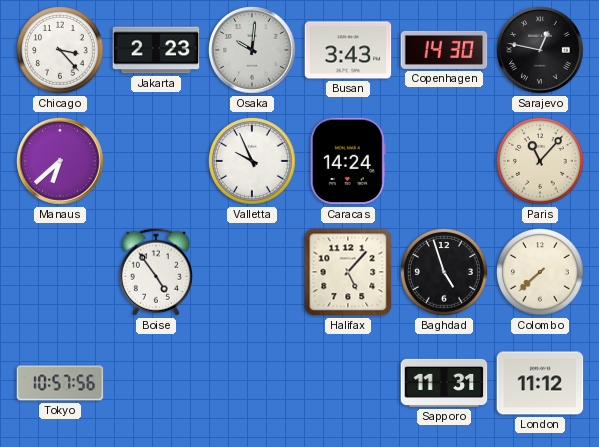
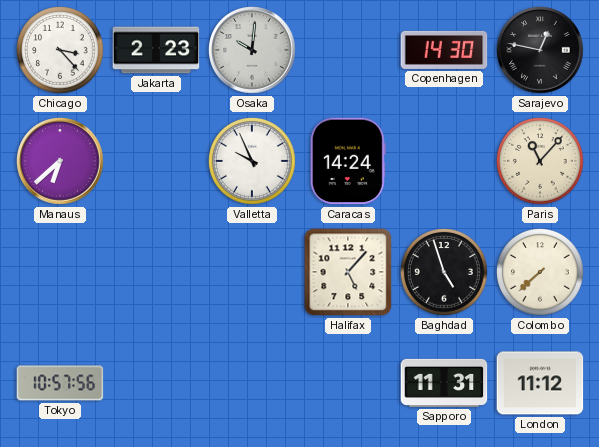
Busan: 3:43 -> none
Boise: 4:54 -> none
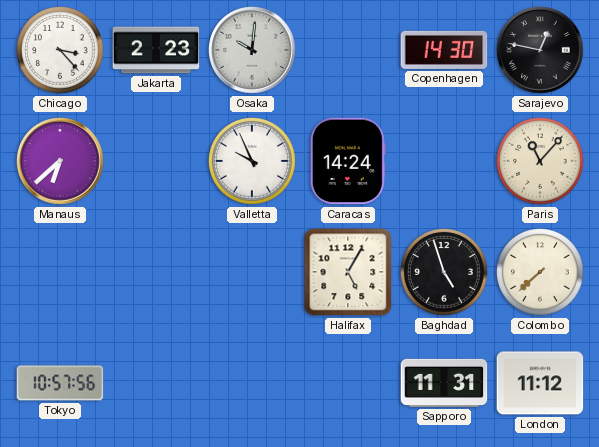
Halifax: 5:07 -> 5:05
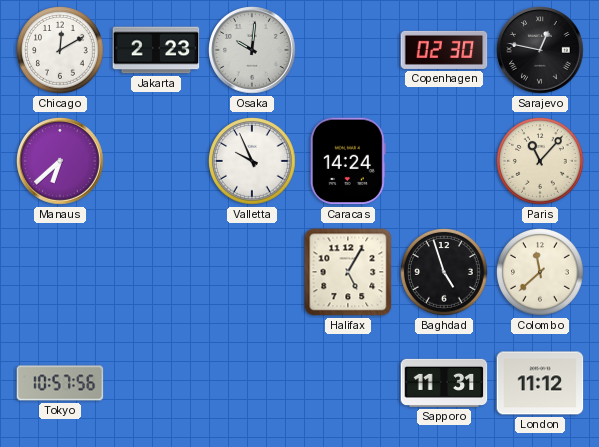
Chicago: 3:23 -> 12:10
Copenhagen: 14:30 -> 02:30
Colombo: 7:38 -> 11:38
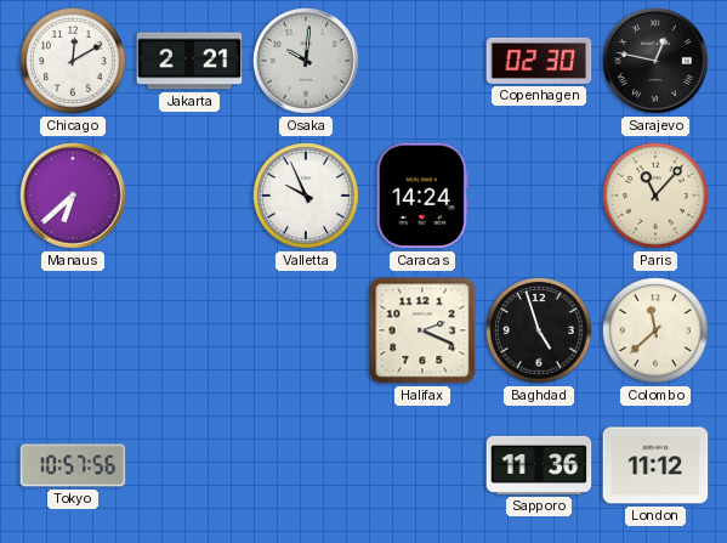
Jakarta: 2:23 -> 2:21
Halifax: 5:05 -> 2:19
Sapporo: 11:31 -> 11:36
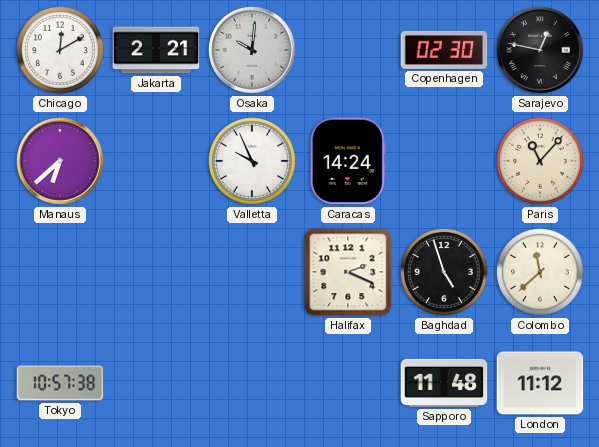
Tokyo: 10:57:56 -> 10:57:38
Sapporo: 11:36 -> 11:48
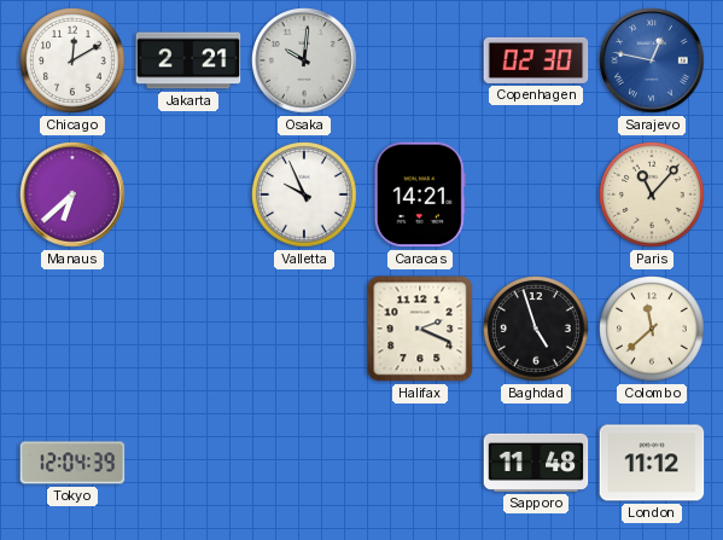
Sarajevo dial: black -> blue
Caracas: 14:24 -> 14:21
Tokyo: 10:57 -> 12:04
